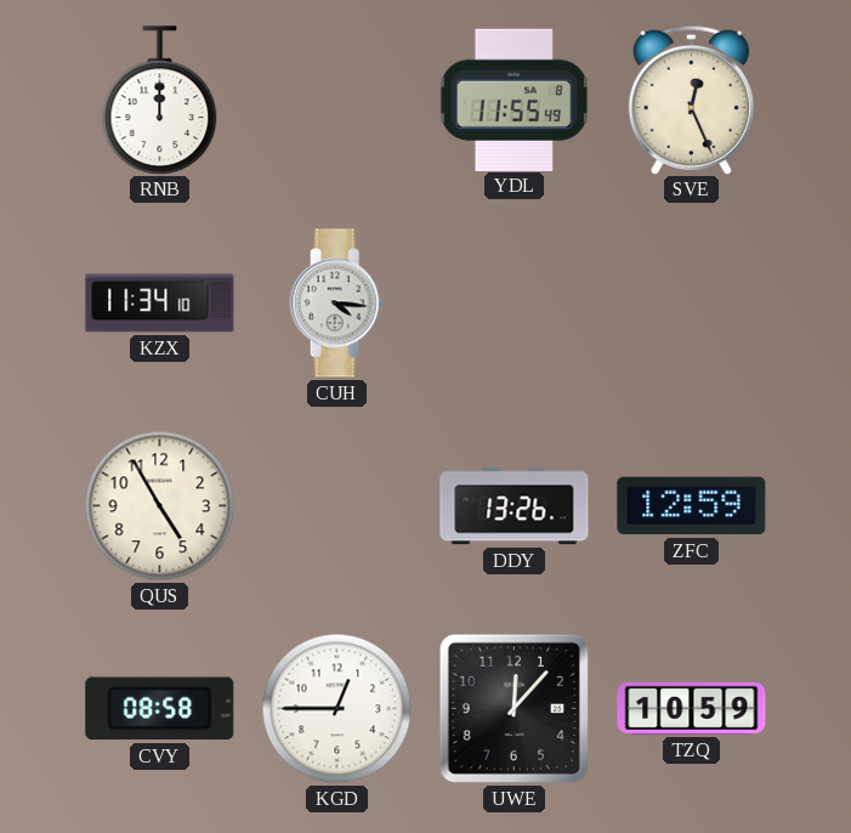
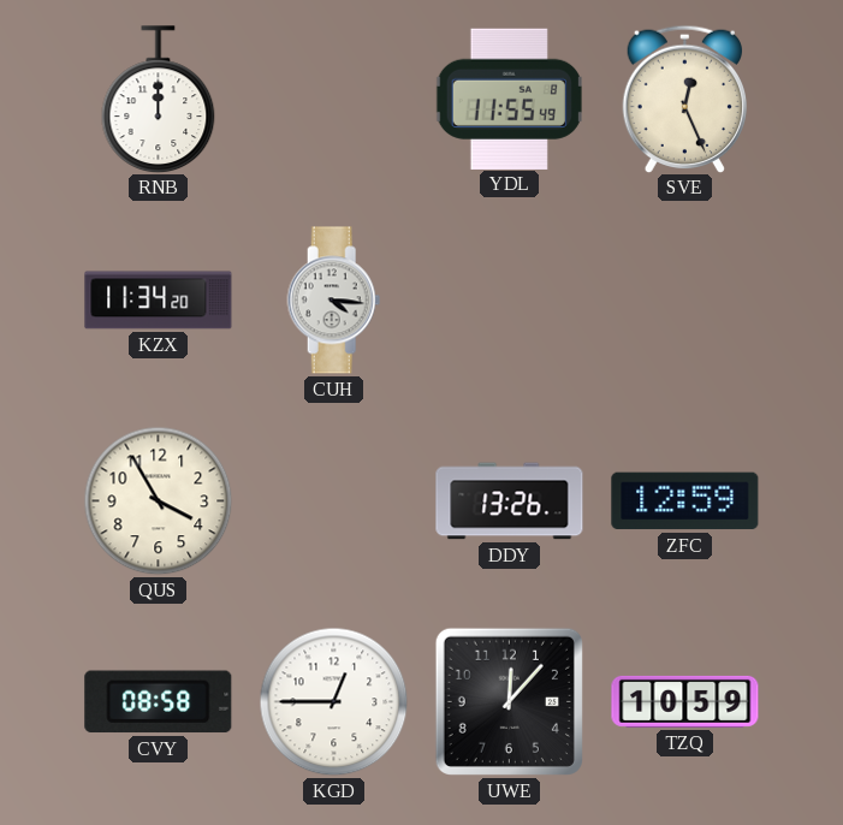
KZX: 11:34:10 -> 11:34:20
QUS: 4:55 -> 3:55
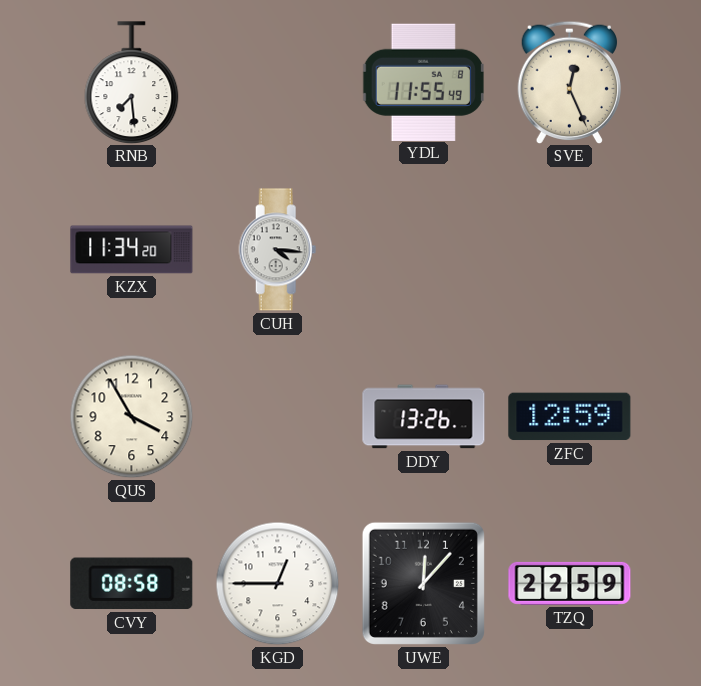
RNB: 12:00 -> 7:29
TZQ: 10:59 -> 22:59
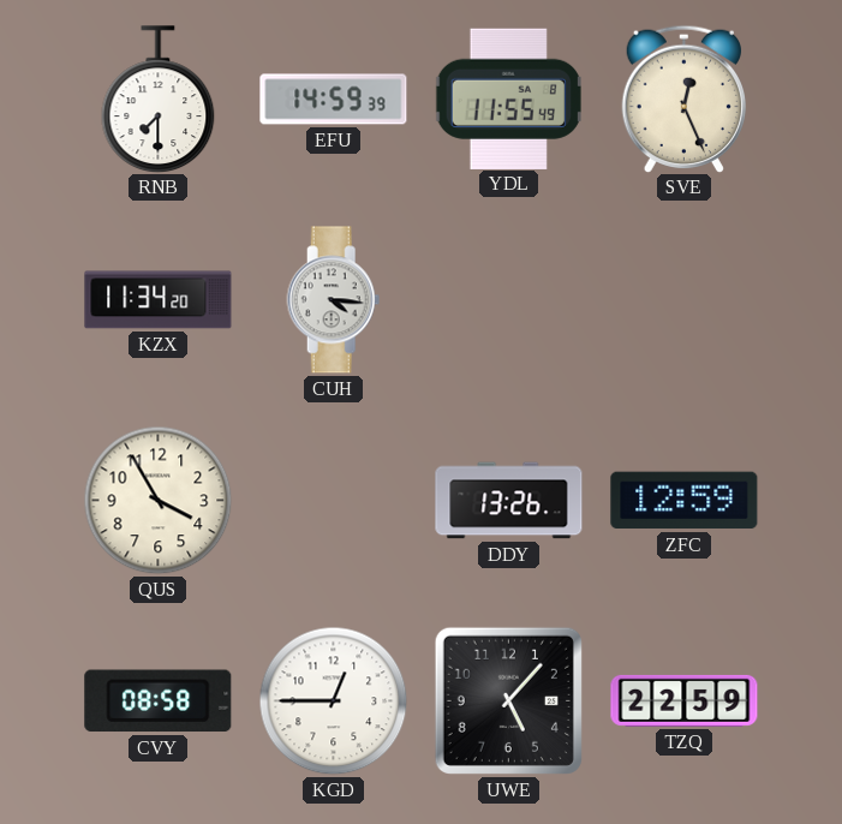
RNB: 7:29 -> 7:30
EFU: none -> 14:59
UWE: 12:07 -> 5:07
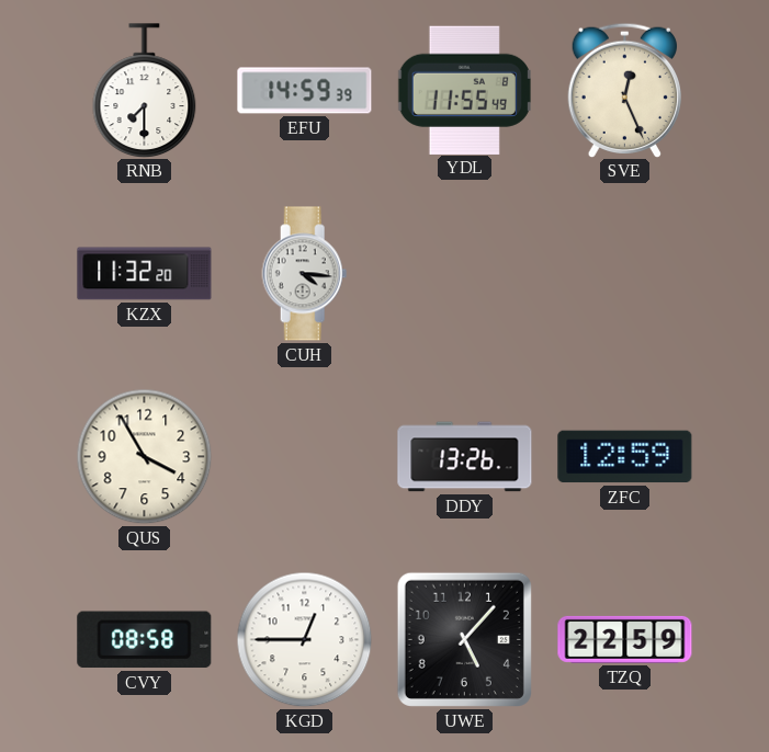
KZX: 11:34 -> 11:32
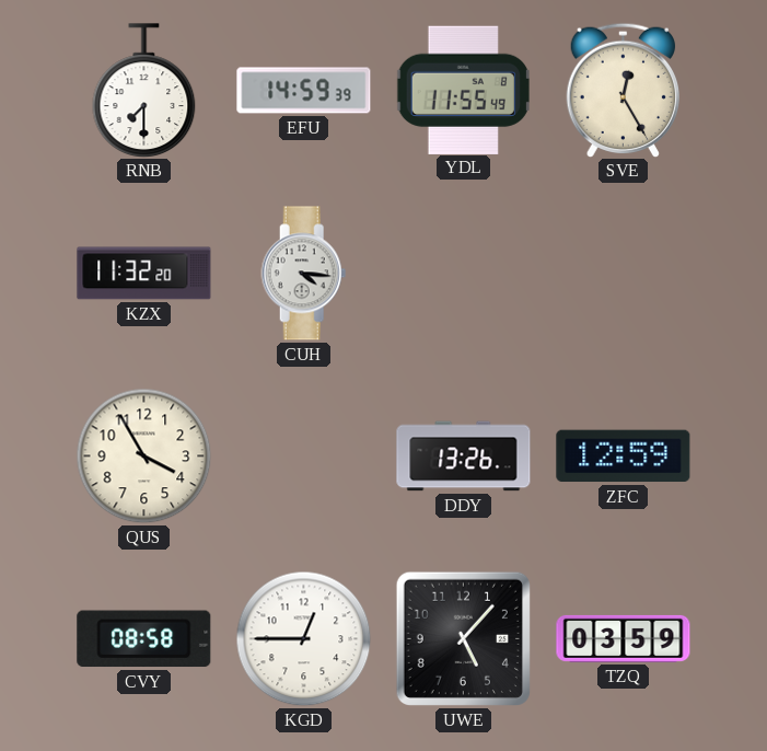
SVE: 12:26 -> 12:25
TZQ: 22:59 -> 03:59
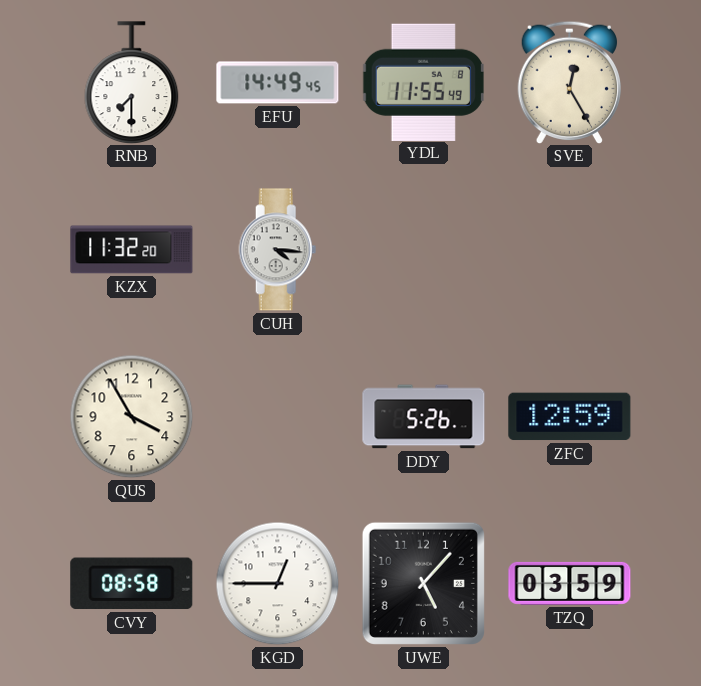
EFU: 14:59 -> 14:49
DDY: 13:26 -> 5:26
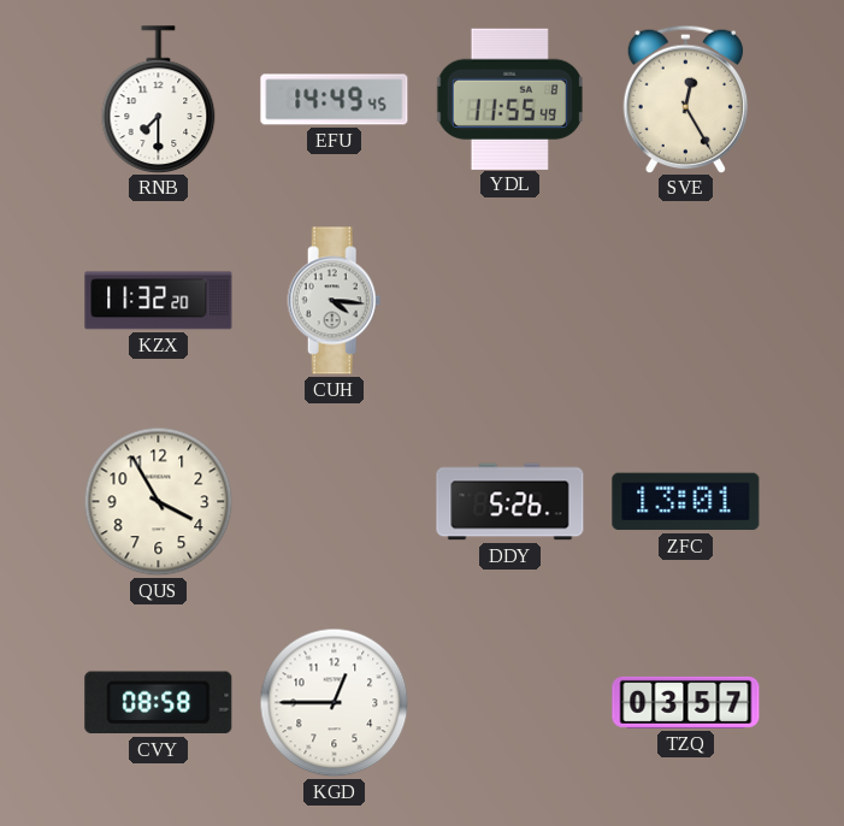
ZFC: 12:59 -> 13:01
UWE: 5:07 -> none
TZQ: 03:59 -> 03:57
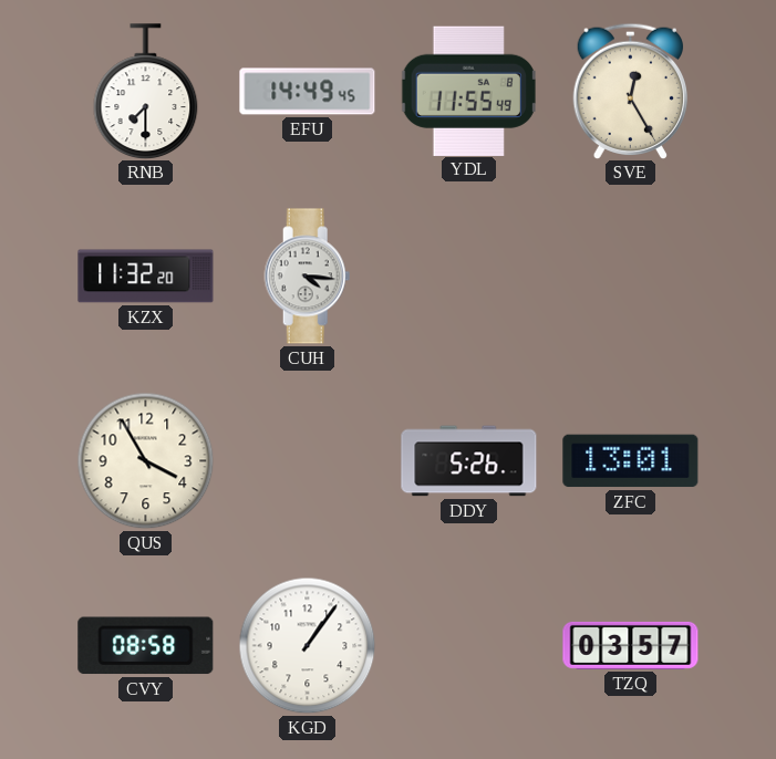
KGD: 12:45 -> 1:06
